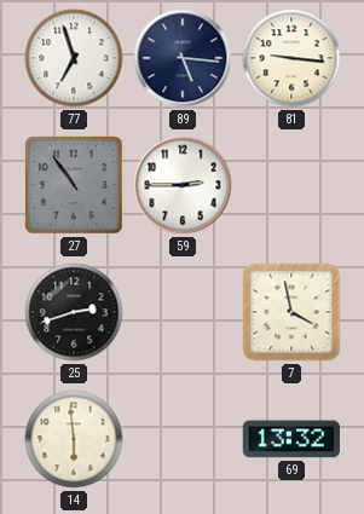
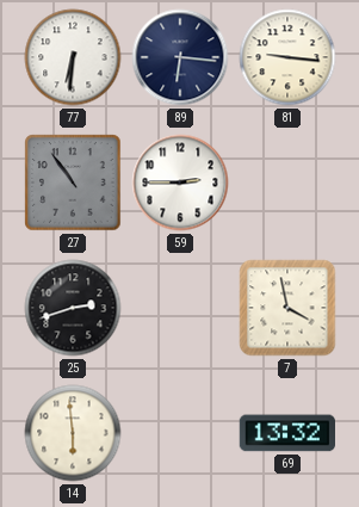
77: 6:57 -> 6:31
89: 5:16 -> 6:16
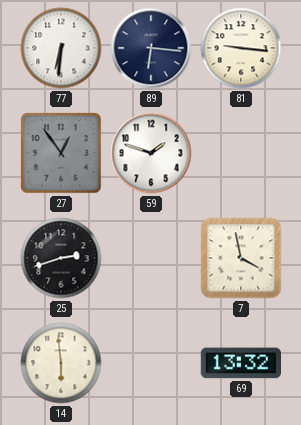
27: 10:54 -> 12:54
59: 2:45 -> 1:48
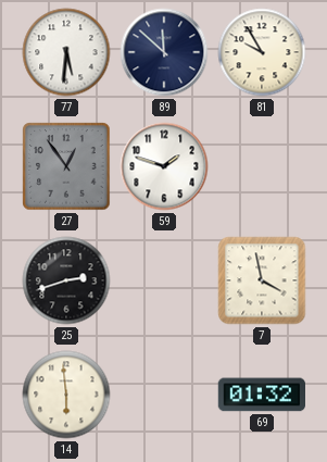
77: 6:31 -> 5:31
89: 6:16 -> 11:52
81: 9:16 -> 9:55
69: 13:32 -> 01:32
